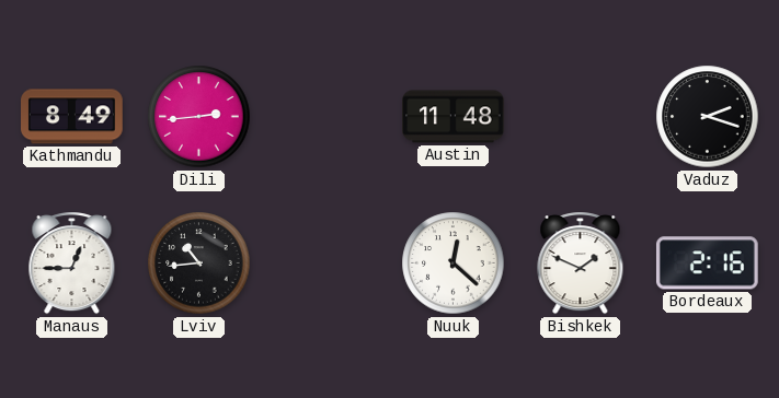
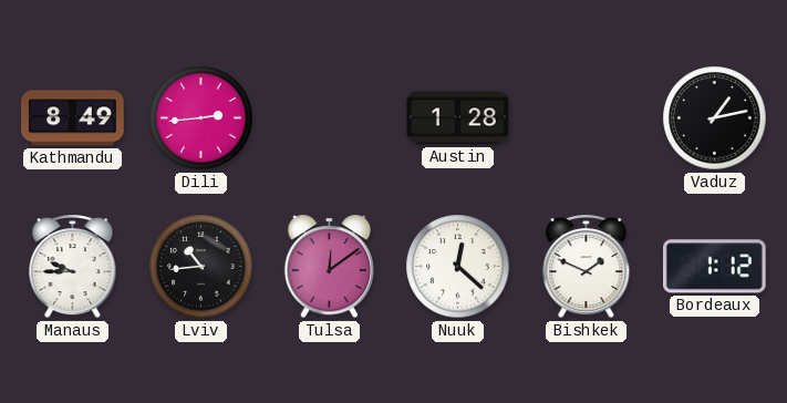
Austin: 11:48 -> 1:28
Vaduz: 2:18 -> 1:13
Manaus: 12:45 -> 9:45
Tulsa: none -> 12:09
Bordeaux: 2:16 -> 1:12
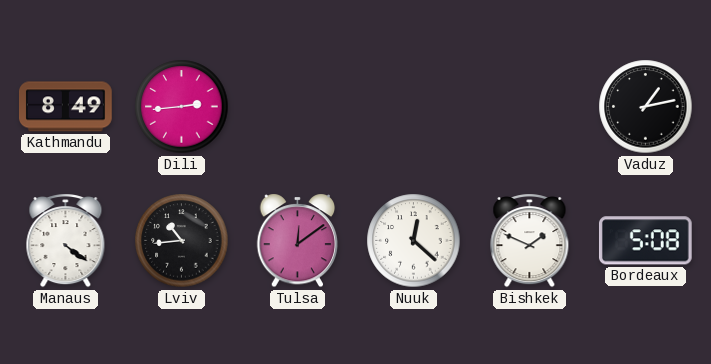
Austin: 1:28 -> none
Manaus: 9:45 -> 4:21
Bordeaux: 1:12 -> 5:08
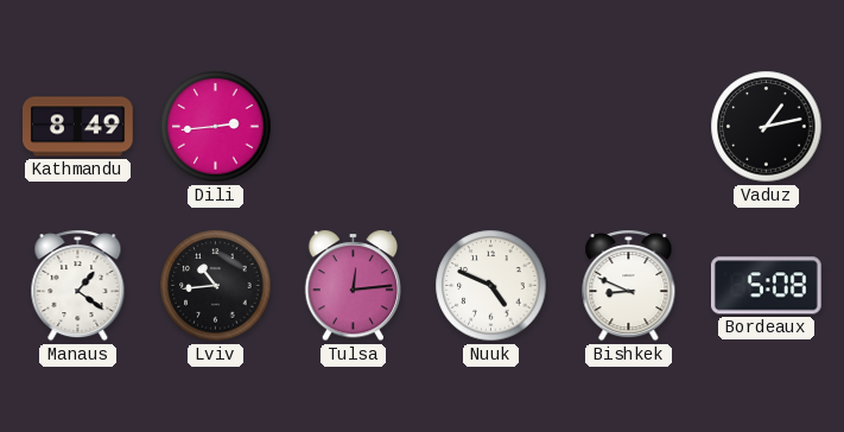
Manaus: 4:21 -> 1:21
Tulsa: 12:09 -> 12:14
Nuuk: 12:22 -> 4:49
Bishkek: 1:49 -> 8:49
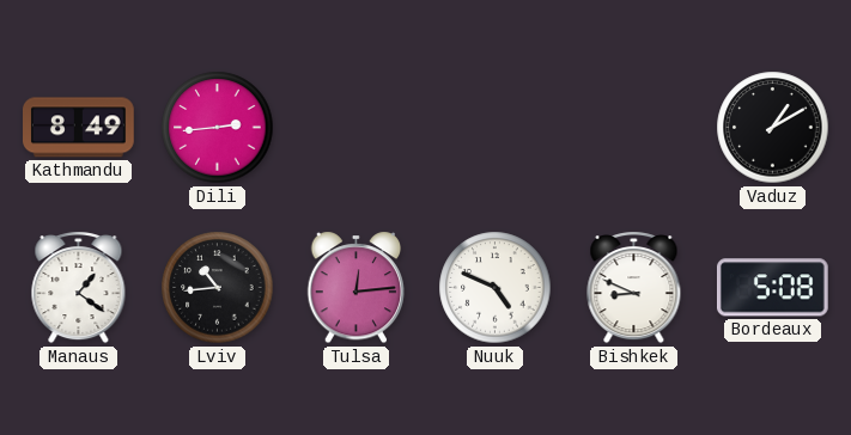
Vaduz: 1:13 -> 1:10
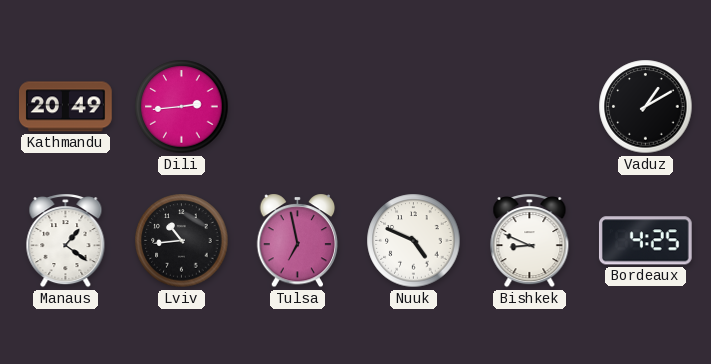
Kathmandu: 8:49 -> 20:49
Tulsa: 12:14 -> 6:58
Bordeaux: 5:08 -> 4:25
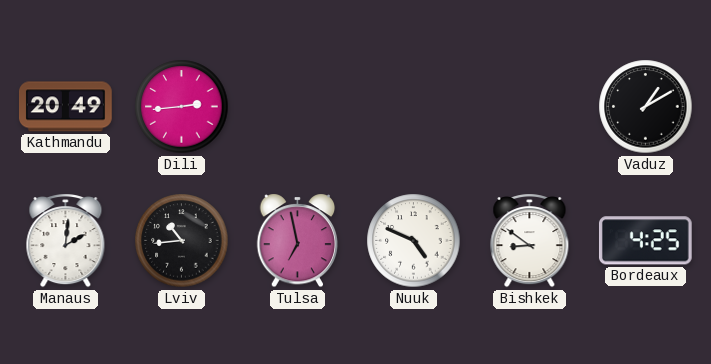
Manaus: 1:21 -> 2:01
Bishkek: 8:49 -> 8:51
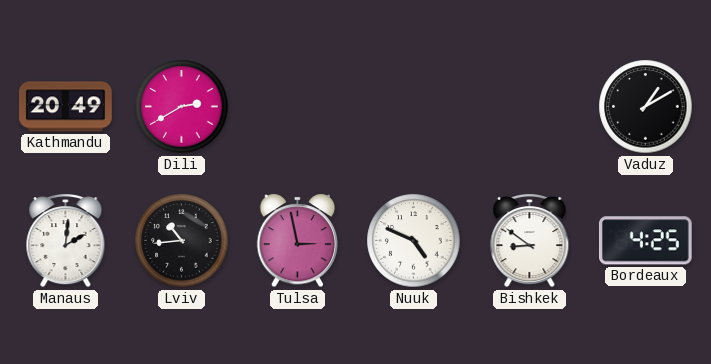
Dili: 2:44 -> 2:40
Tulsa: 6:58 -> 2:58
